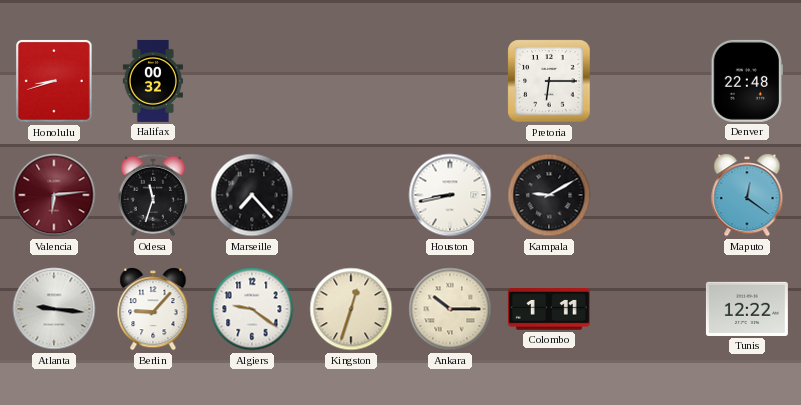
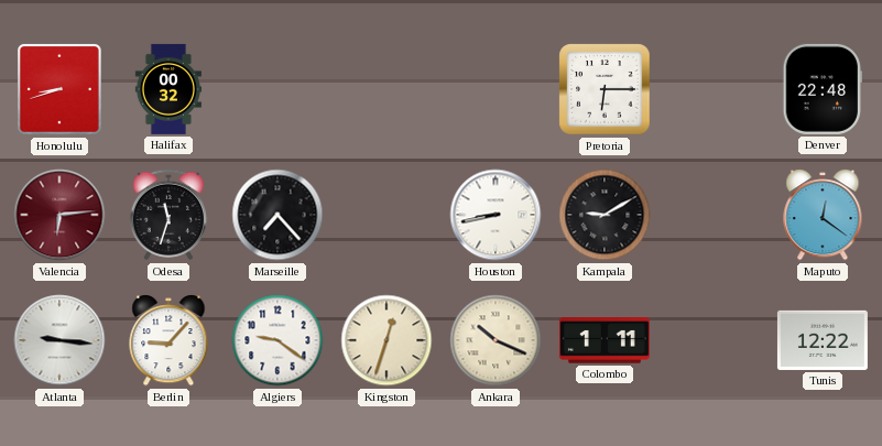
Ankara: 10:15 -> 10:19
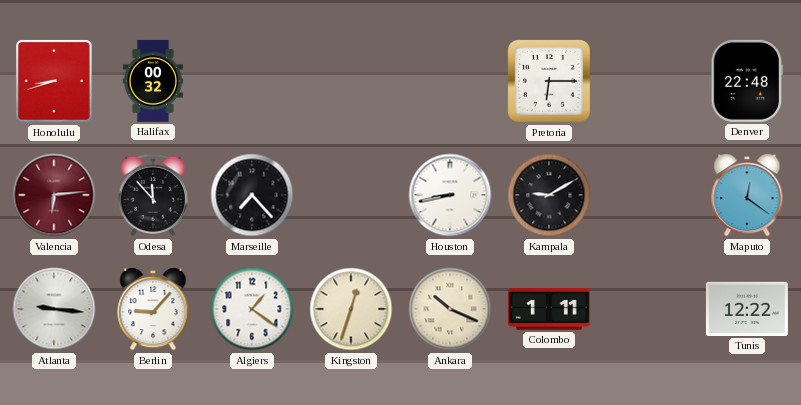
Odesa: 11:33 -> 11:53
Algiers: 9:21 -> 1:21
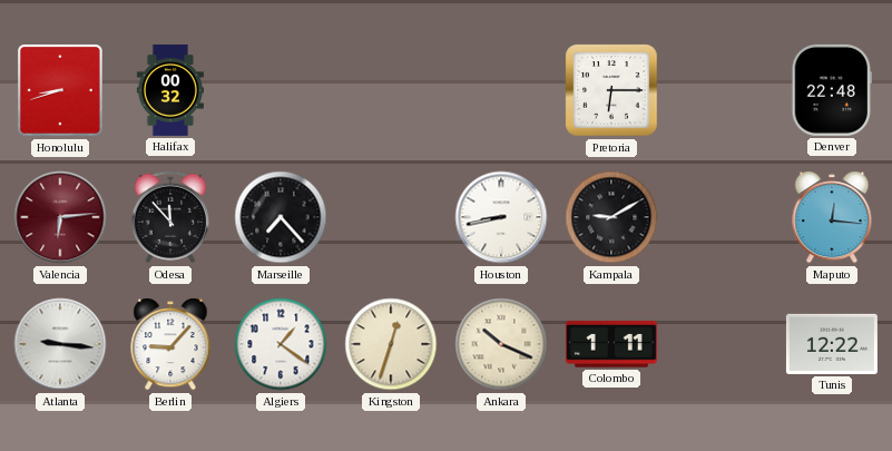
Maputo: 12:21 -> 12:16
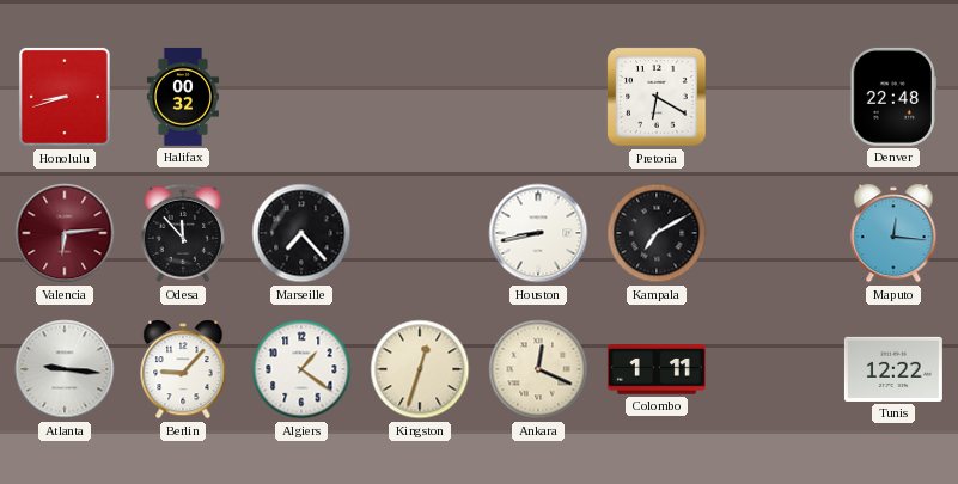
Pretoria: 6:15 -> 6:20
Kampala: 9:10 -> 7:10
Ankara: 10:19 -> 12:19
